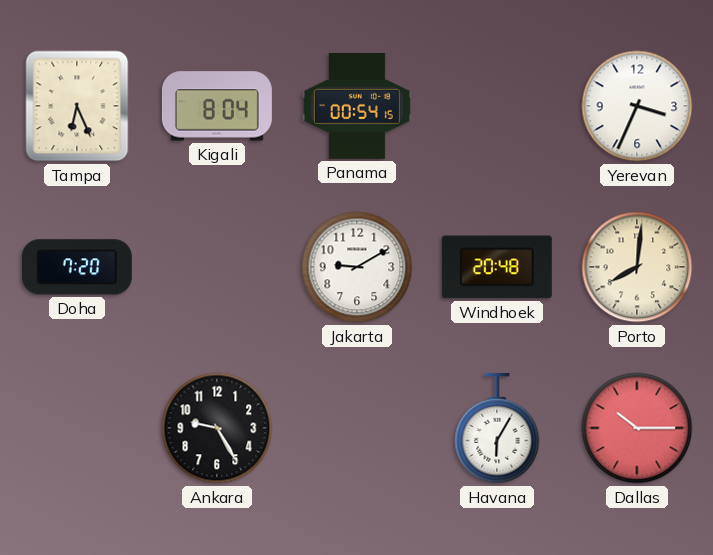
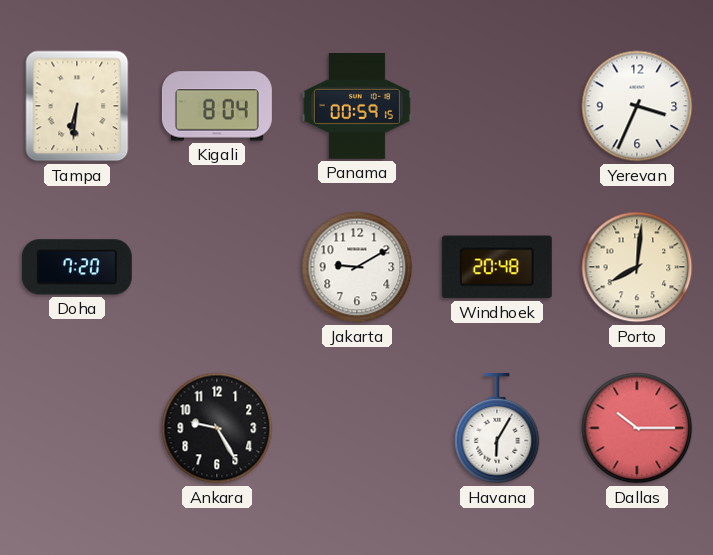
Tampa: 6:26 -> 6:31
Panama: 00:54 -> 00:59
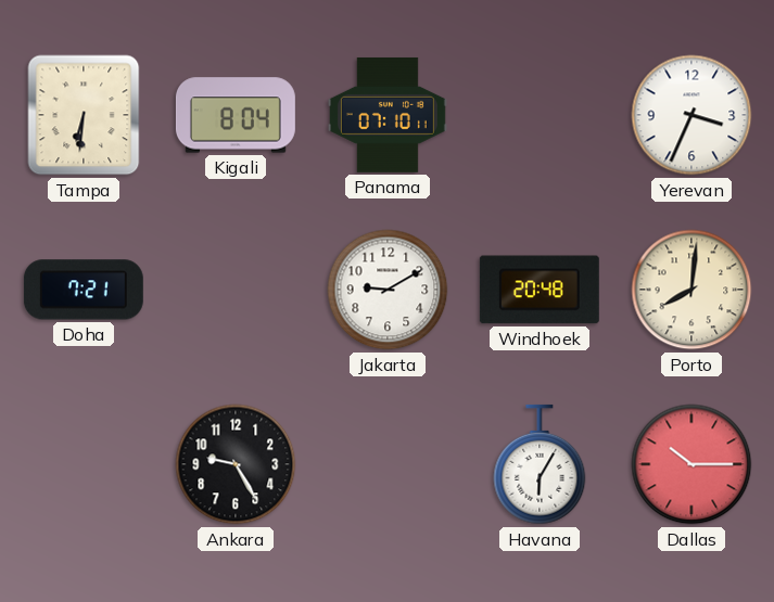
Panama: 00:59 -> 07:10
Doha: 7:20 -> 7:21
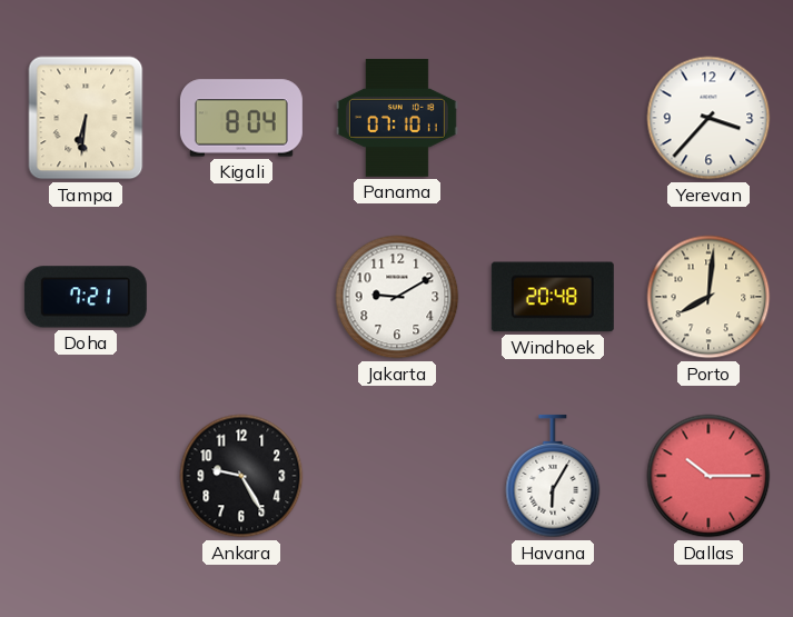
Yerevan: 3:34 -> 3:37
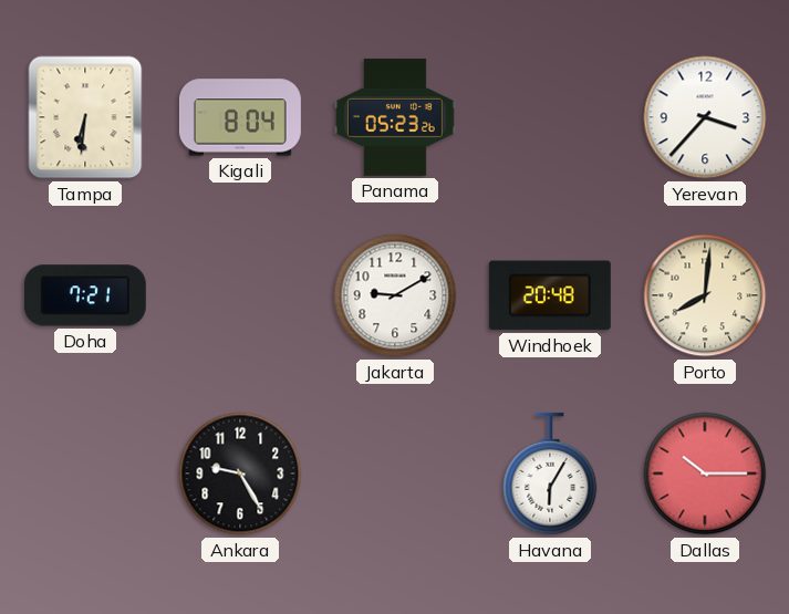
Panama: 07:10 -> 05:23
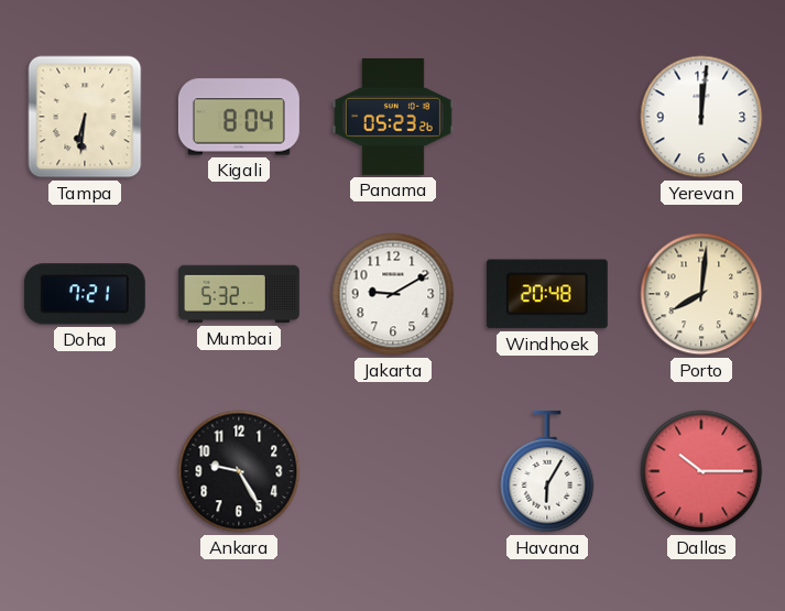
Yerevan: 3:37 -> 12:01
Mumbai: none -> 5:32
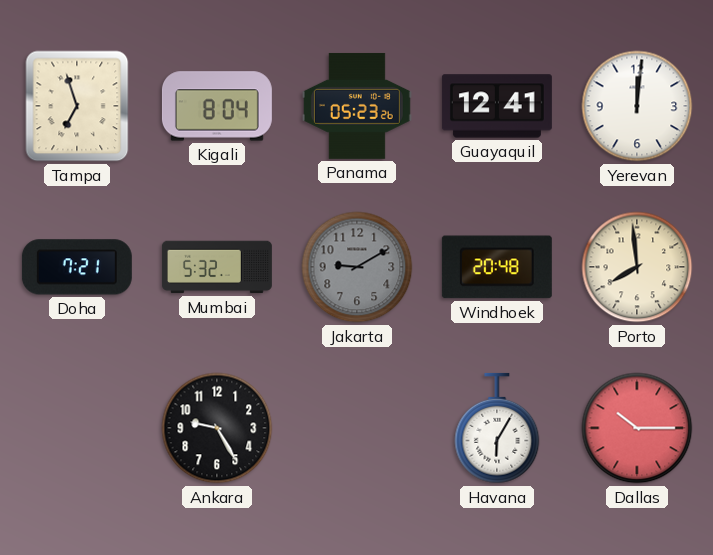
Tampa: 6:31 -> 6:57
Guayaquil: none -> 12:41
Jakarta dial: white -> grey
Porto: 8:01 -> 7:59
